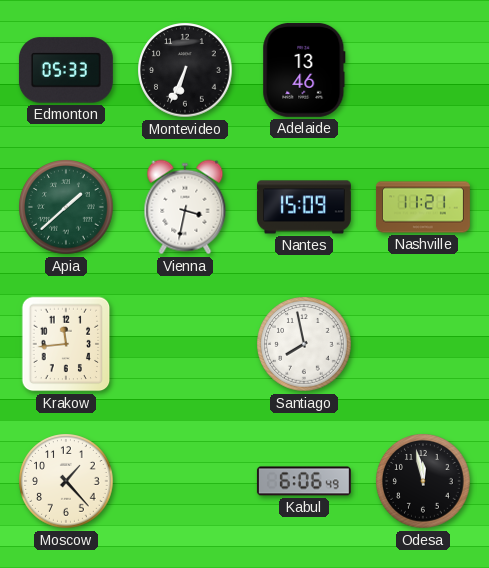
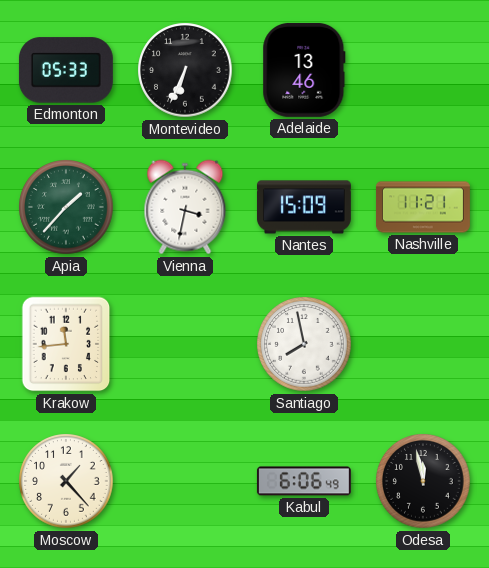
Apia: 1:38 -> 1:37
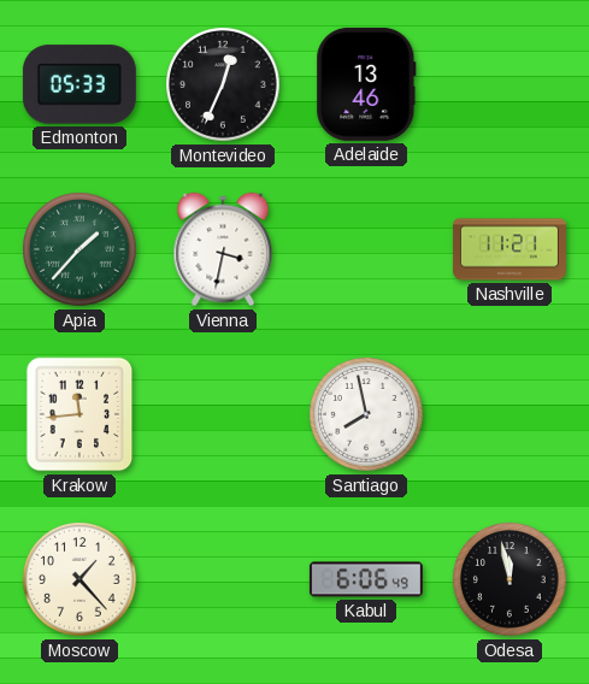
Montevideo: 6:34 -> 12:34
Nantes: 15:09 -> none
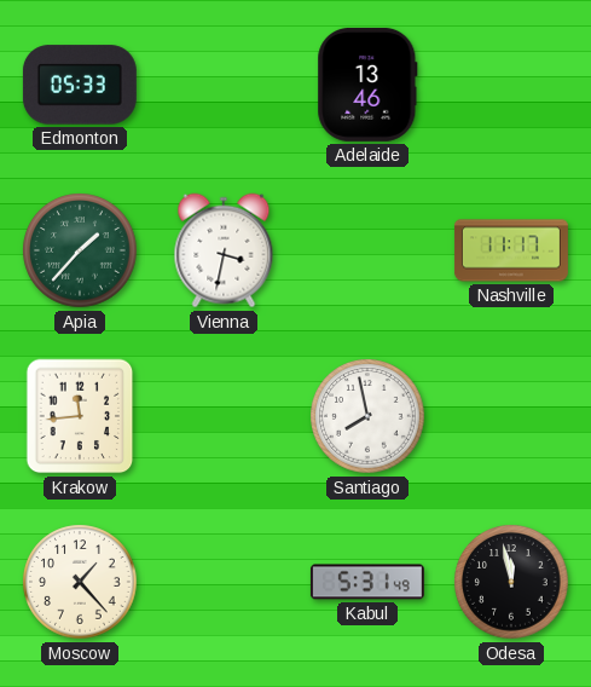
Montevideo: 12:34 -> none
Nashville: 11:21 -> 11:17
Kabul: 6:06 -> 5:31
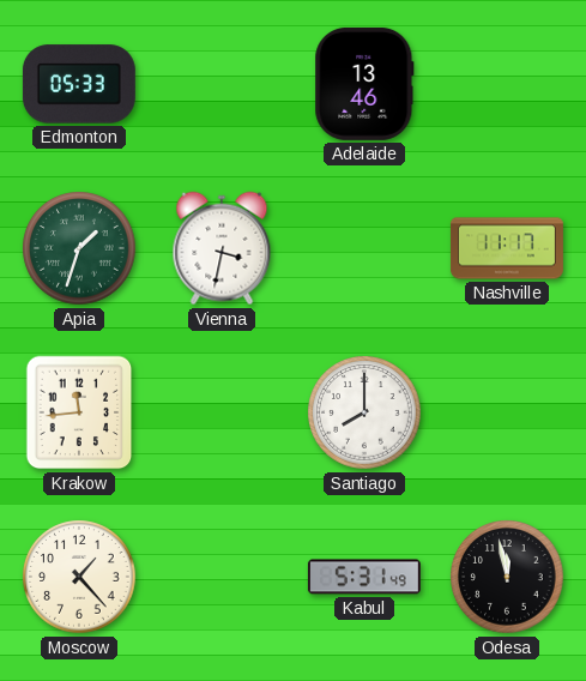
Apia: 1:37 -> 1:33
Santiago: 7:58 -> 8:00
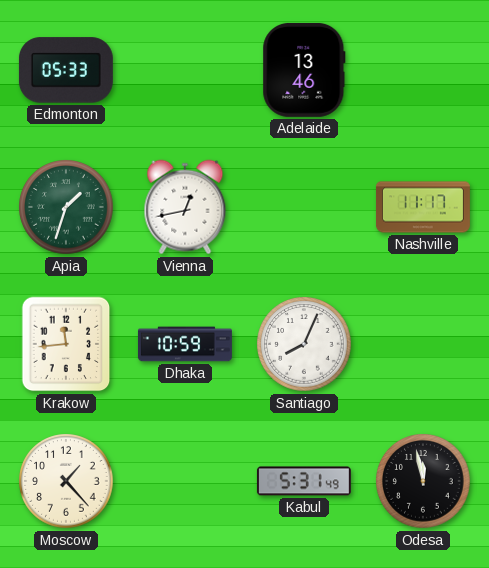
Vienna: 3:32 -> 12:43
Dhaka: none -> 10:59
Santiago: 8:00 -> 8:04
